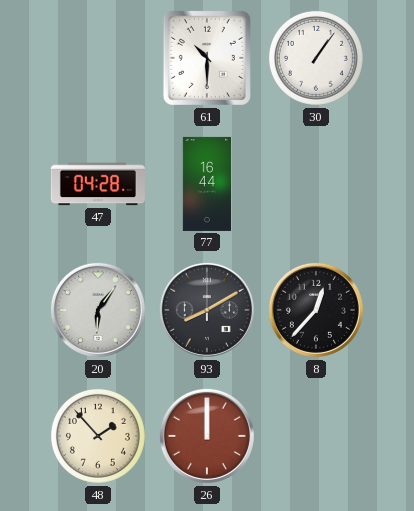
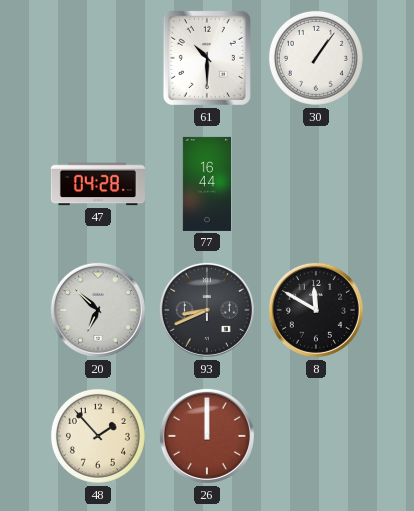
20: 6:06 -> 6:52
93: 8:10 -> 8:41
8: 12:37 -> 11:50
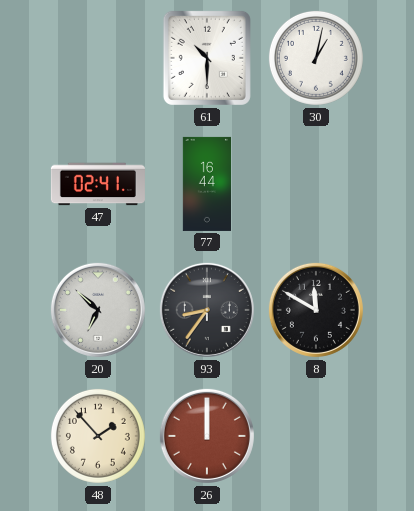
30: 1:06 -> 1:02
47: 04:28 -> 02:41
93: 8:41 -> 8:36
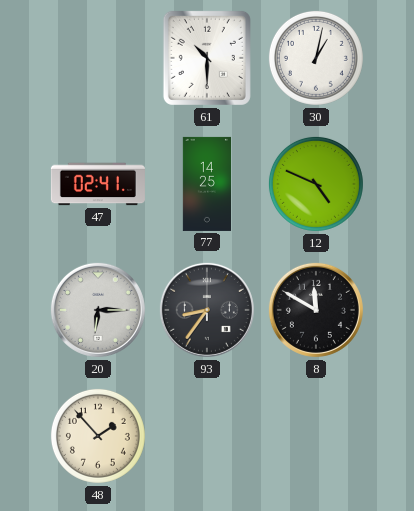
77: 16:44 -> 14:25
12: none -> 4:49
20: 6:52 -> 6:15
26: 12:00 -> none
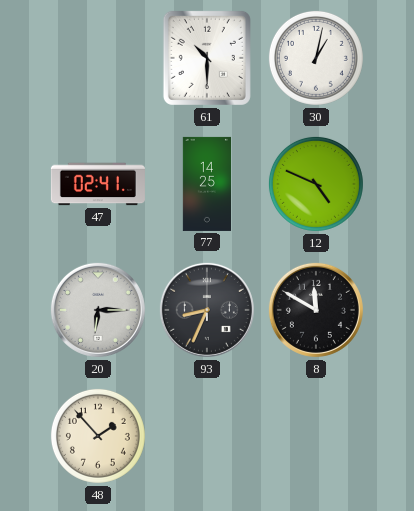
93: 8:36 -> 8:34
